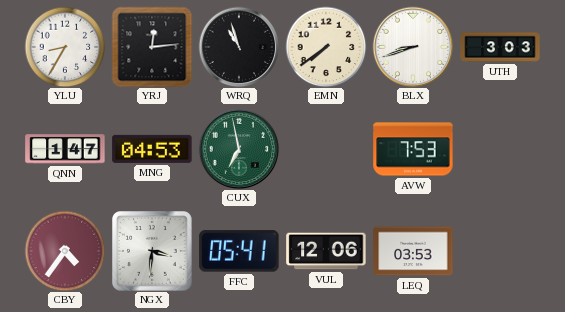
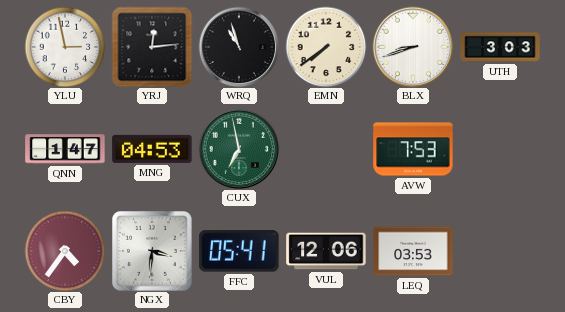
YLU: 8:35 -> 2:58
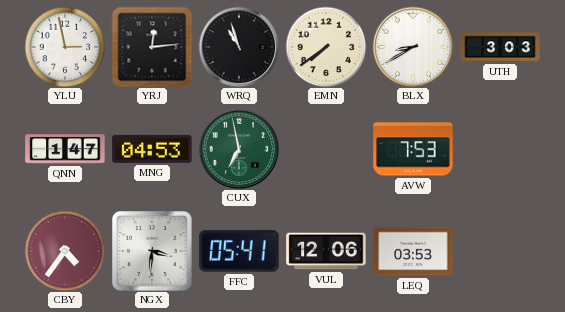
BLX: 8:42 -> 8:40
